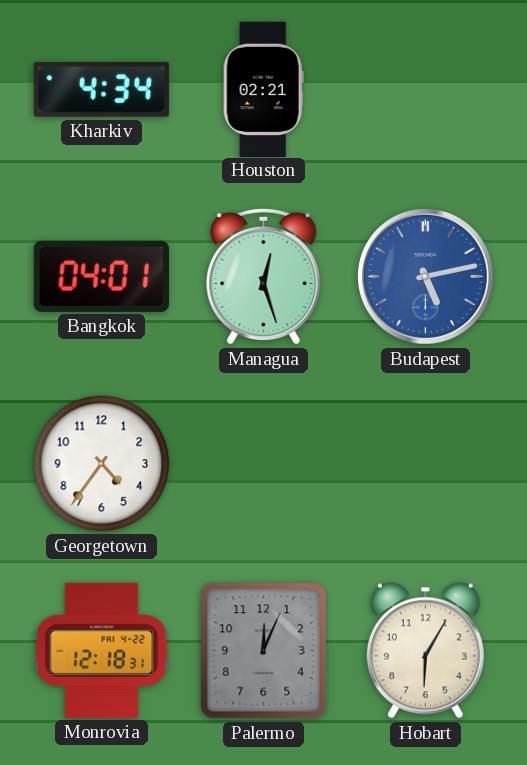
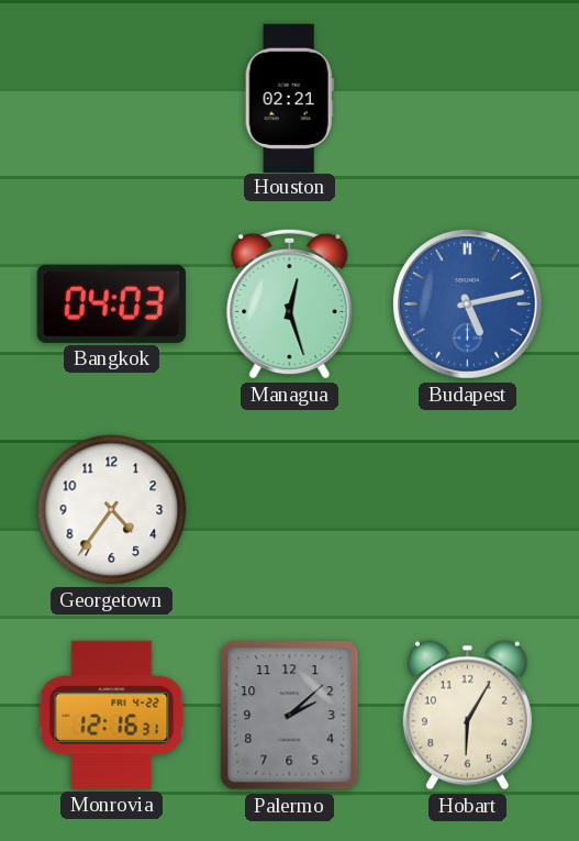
Kharkiv: 4:34 -> none
Bangkok: 04:01 -> 04:03
Monrovia: 12:18 -> 12:16
Palermo: 12:04 -> 2:08
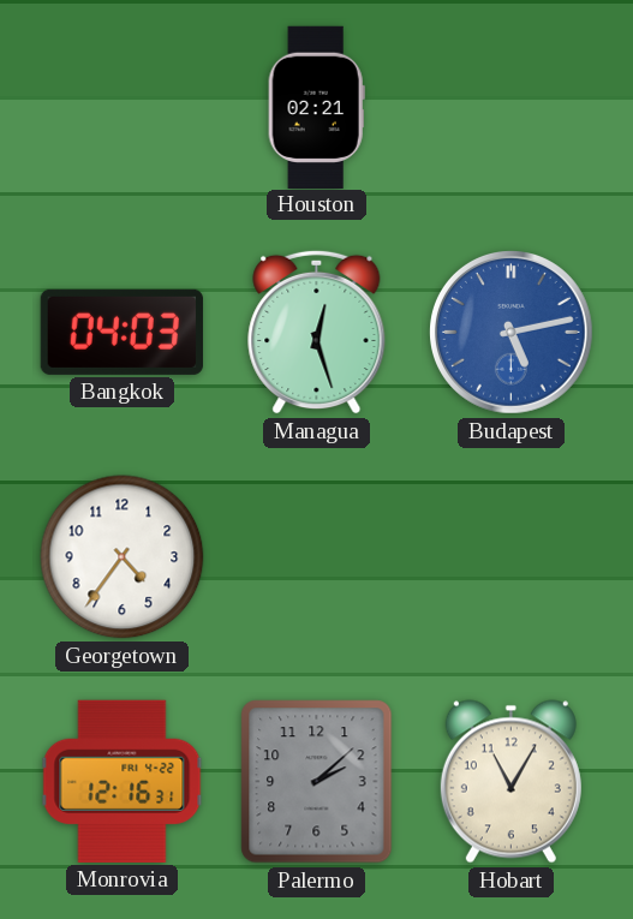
Hobart: 6:05 -> 11:05
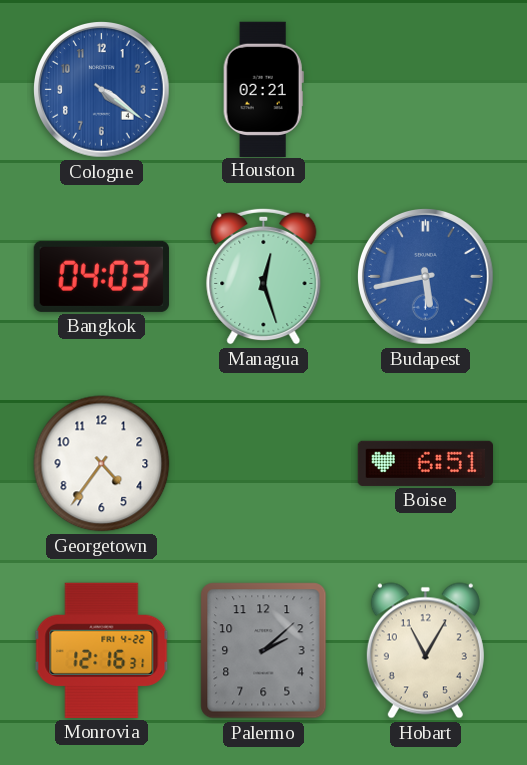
Cologne: none -> 4:21
Budapest: 5:13 -> 5:43
Boise: none -> 6:51
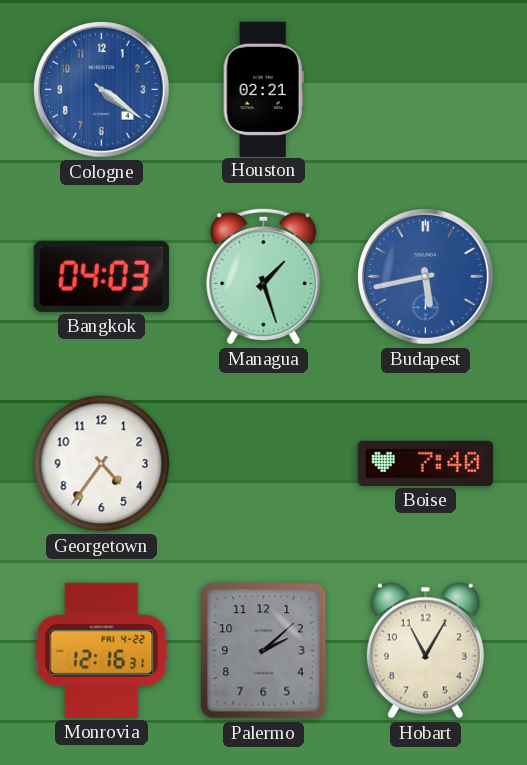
Managua: 12:27 -> 1:27
Boise: 6:51 -> 7:40
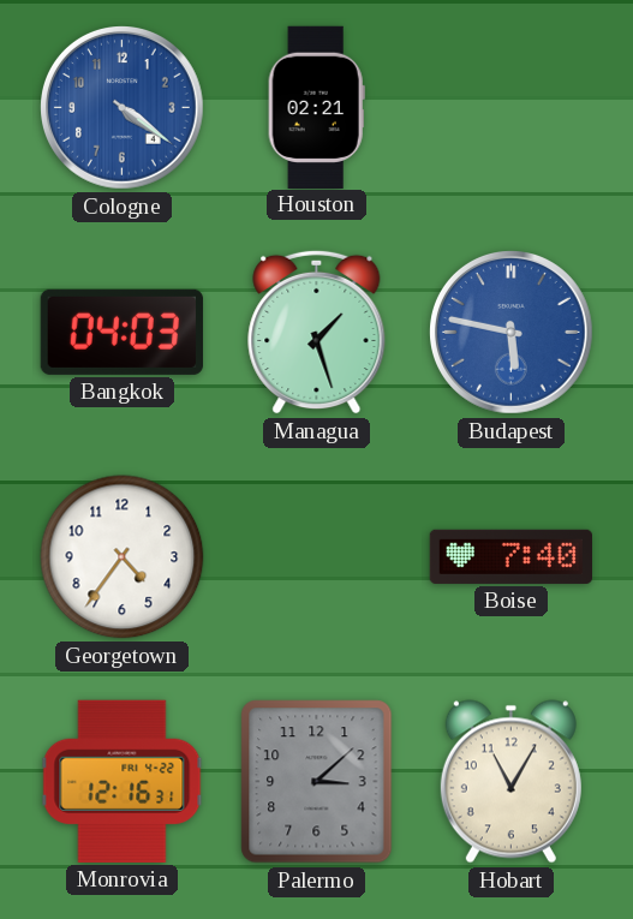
Budapest: 5:43 -> 5:47
Palermo: 2:08 -> 3:08
